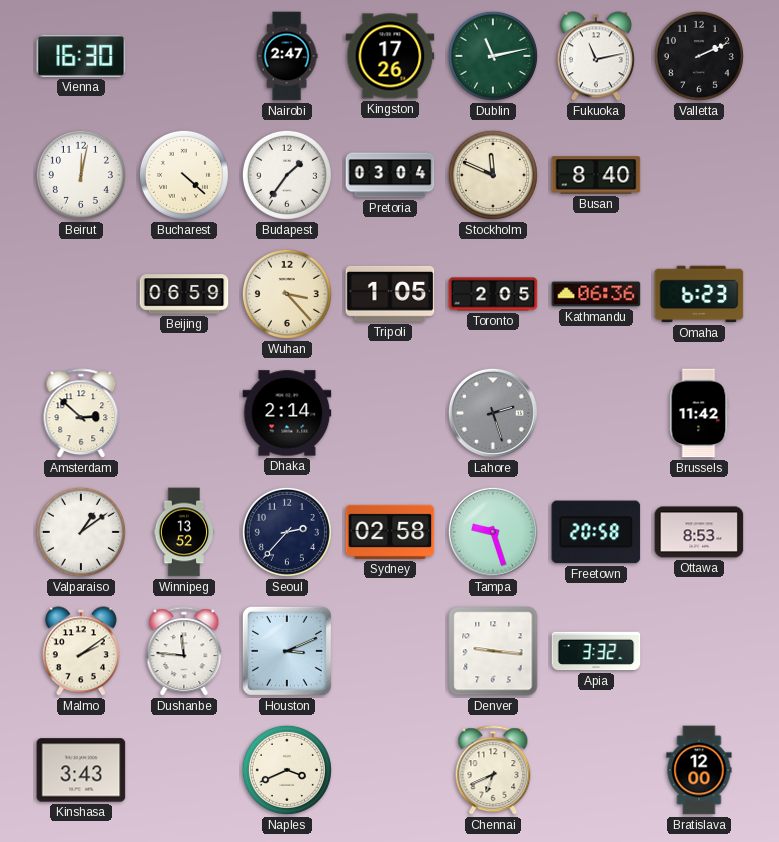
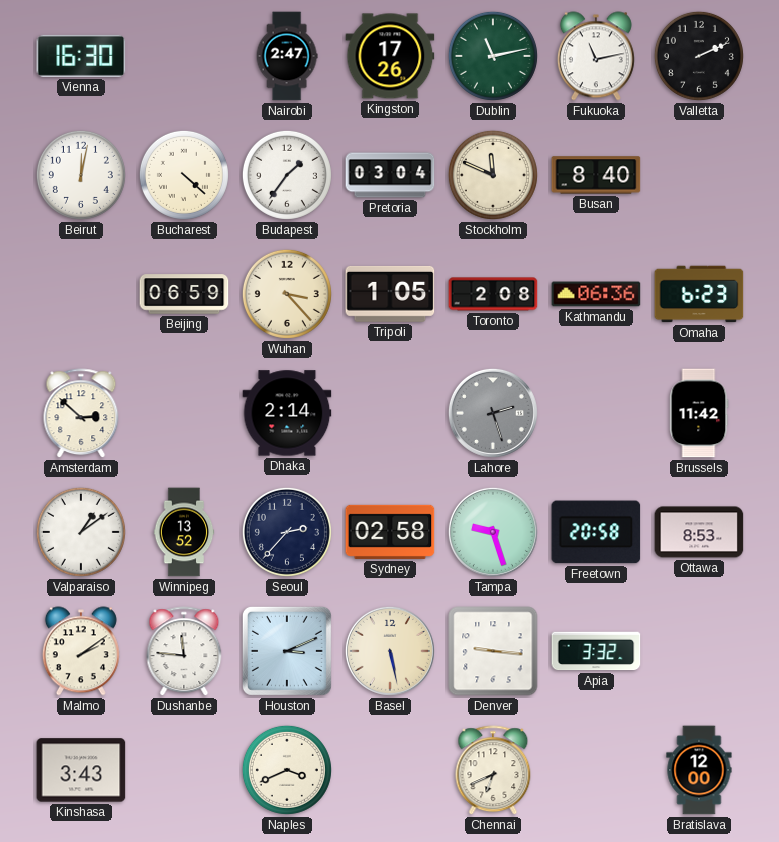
Toronto: 2:05 -> 2:08
Basel: none -> 5:28
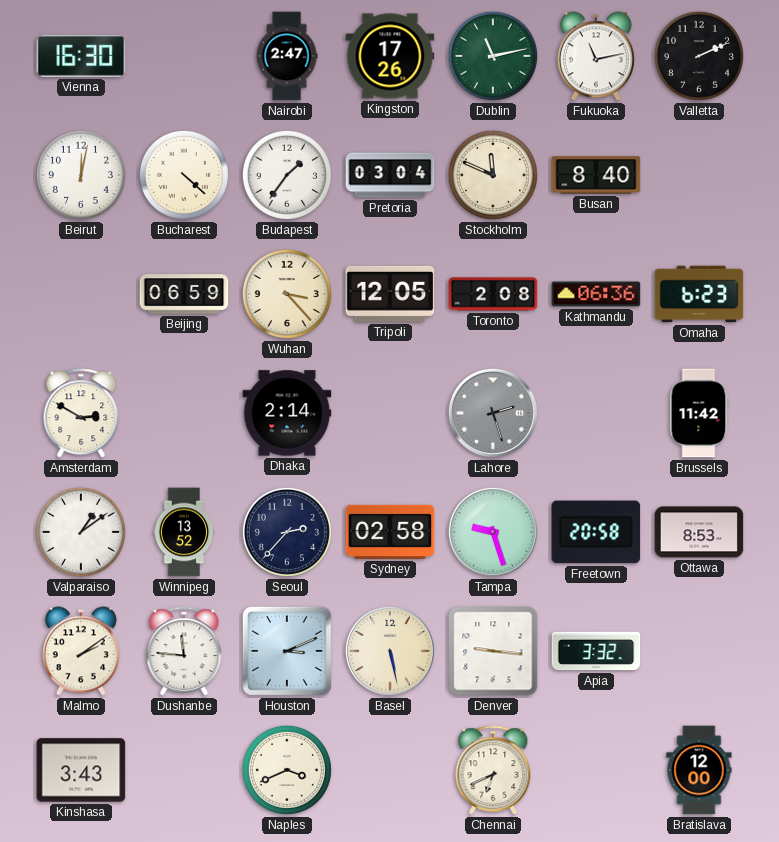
Tripoli: 1:05 -> 12:05
Amsterdam: 2:52 -> 2:50
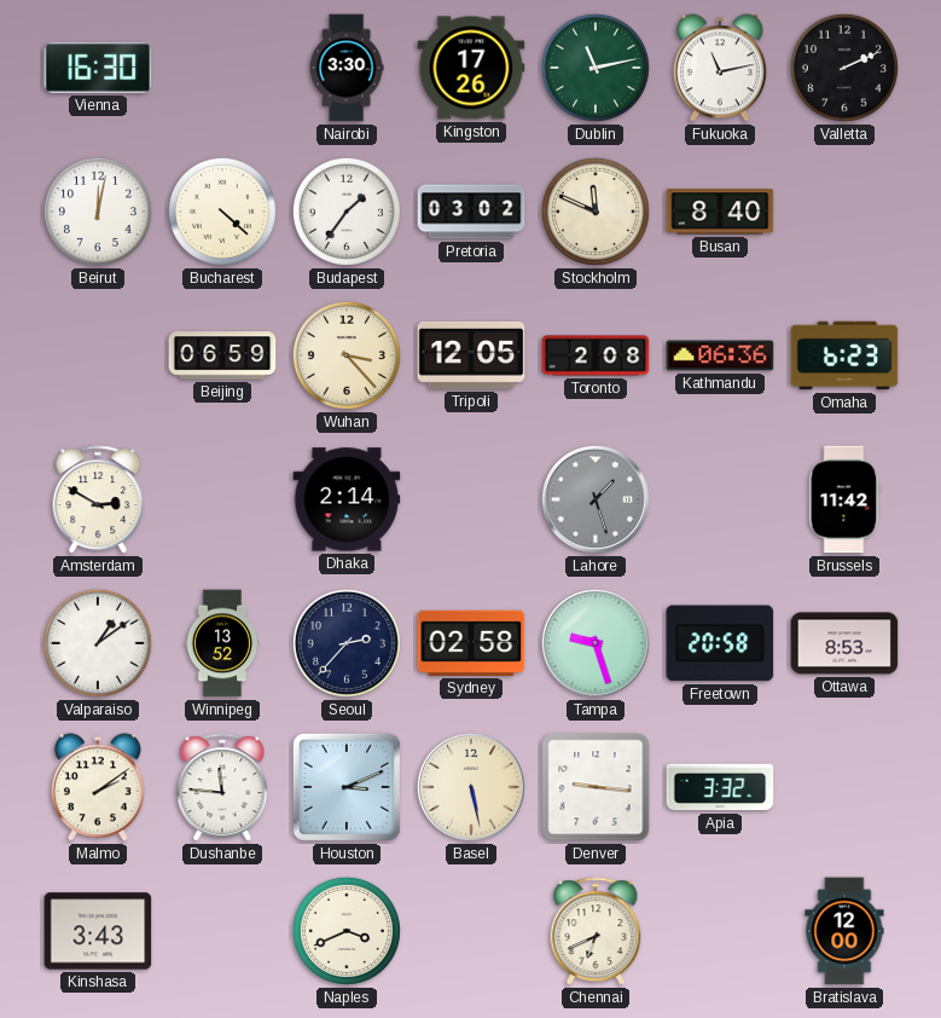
Nairobi: 2:47 -> 3:30
Pretoria: 03:04 -> 03:02
Lahore: 2:27 -> 1:27
